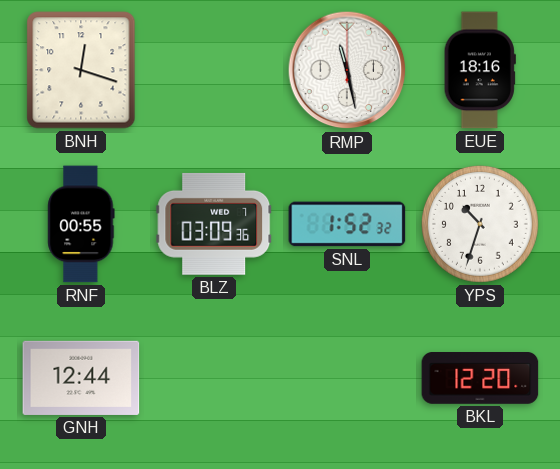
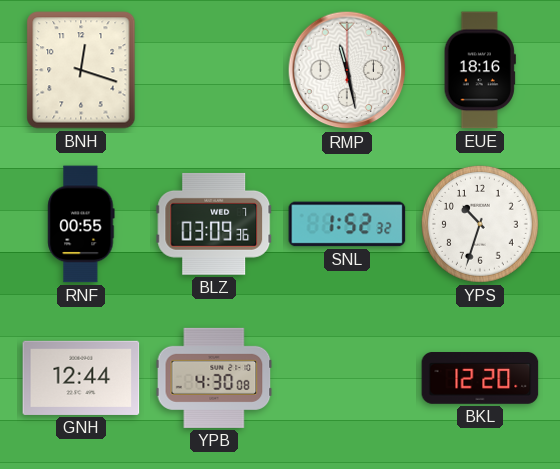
YPB: none -> 4:30
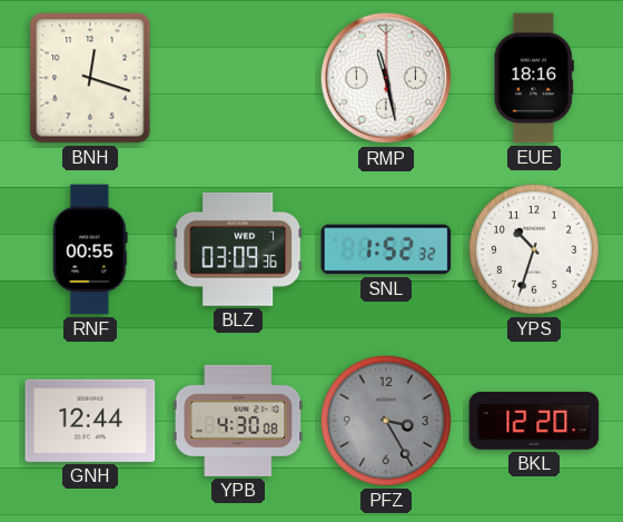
PFZ: none -> 3:25
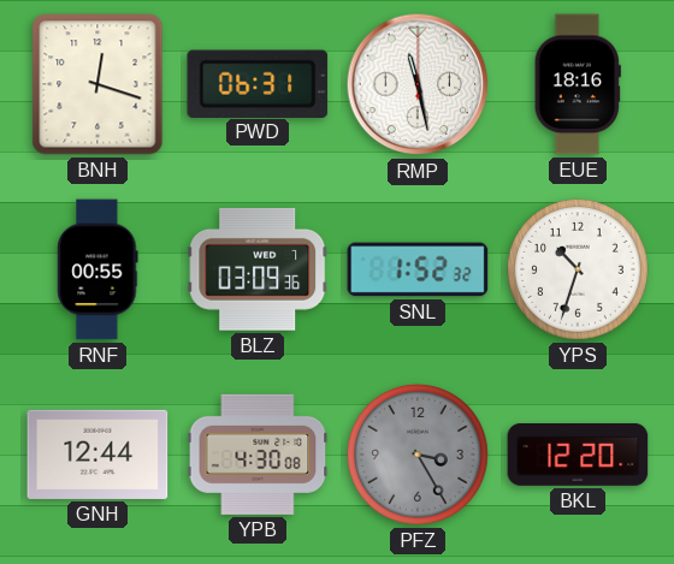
PWD: none -> 06:31
